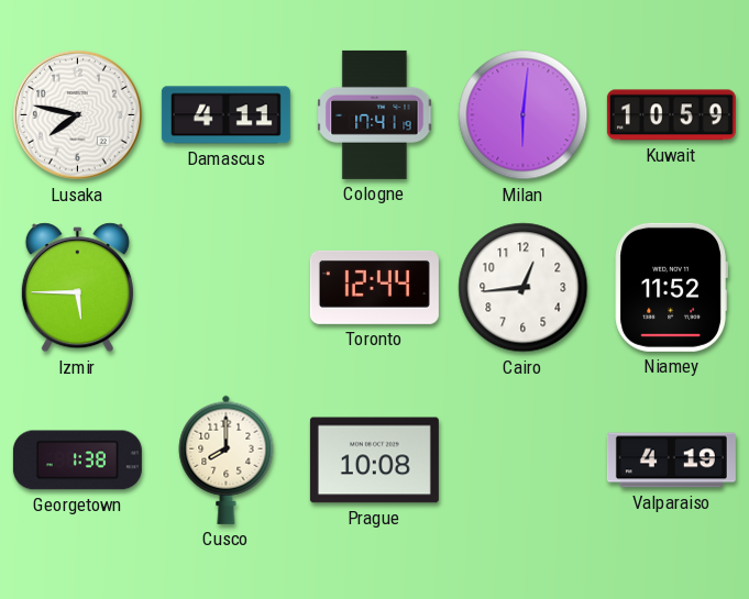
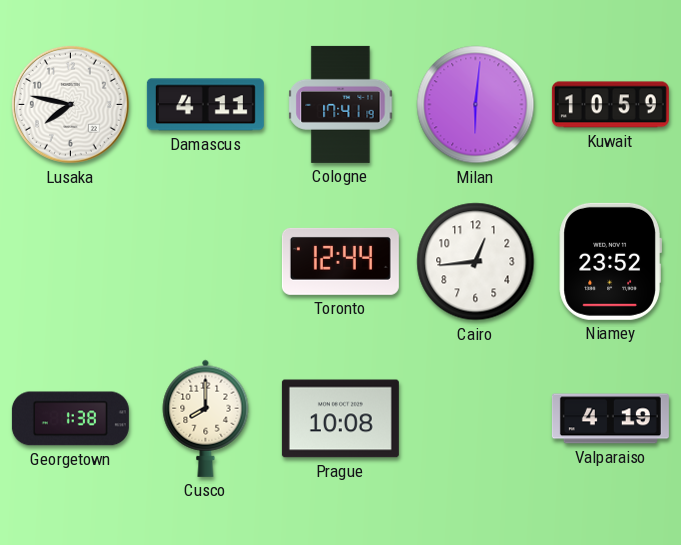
Izmir: 5:45 -> none
Niamey: 11:52 -> 23:52
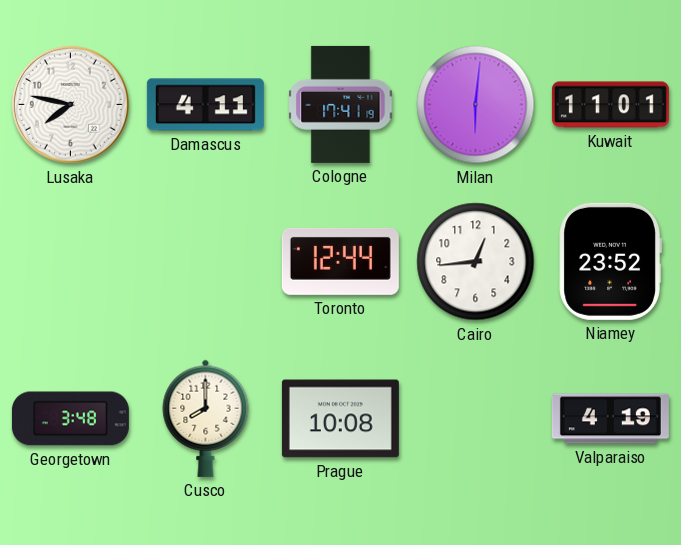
Kuwait: 10:59 -> 11:01
Georgetown: 1:38 -> 3:48
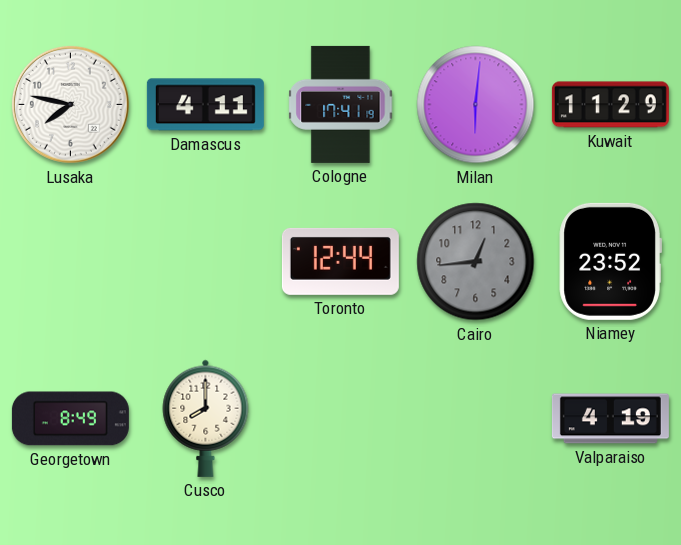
Kuwait: 11:01 -> 11:29
Cairo dial: white -> grey
Georgetown: 3:48 -> 8:49
Prague: 10:08 -> none
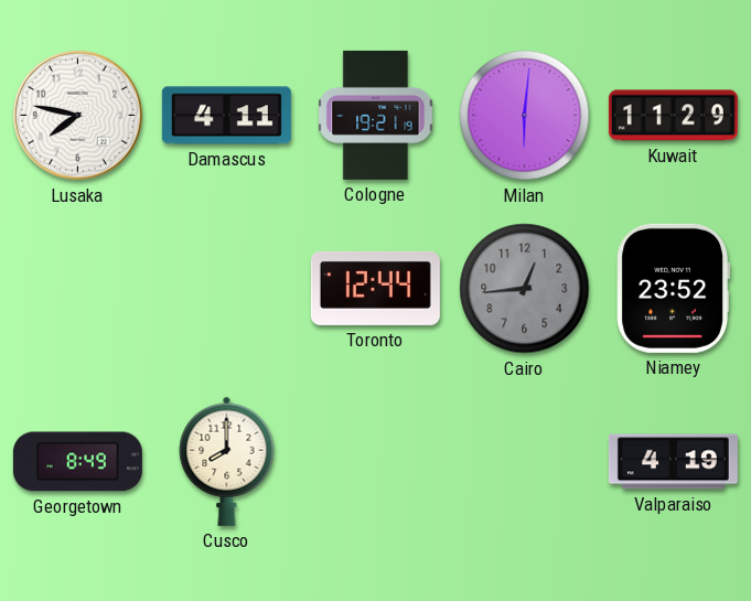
Cologne: 17:41 -> 19:21
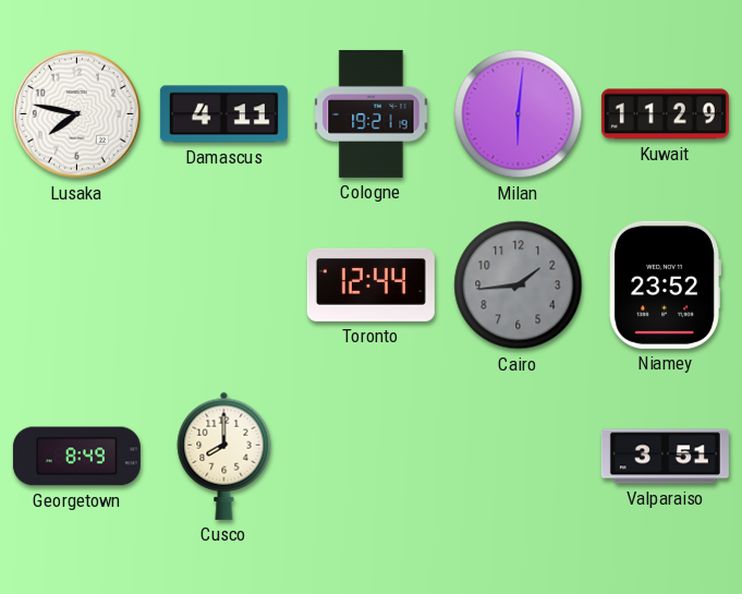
Cairo: 12:44 -> 1:44
Valparaiso: 4:19 -> 3:51
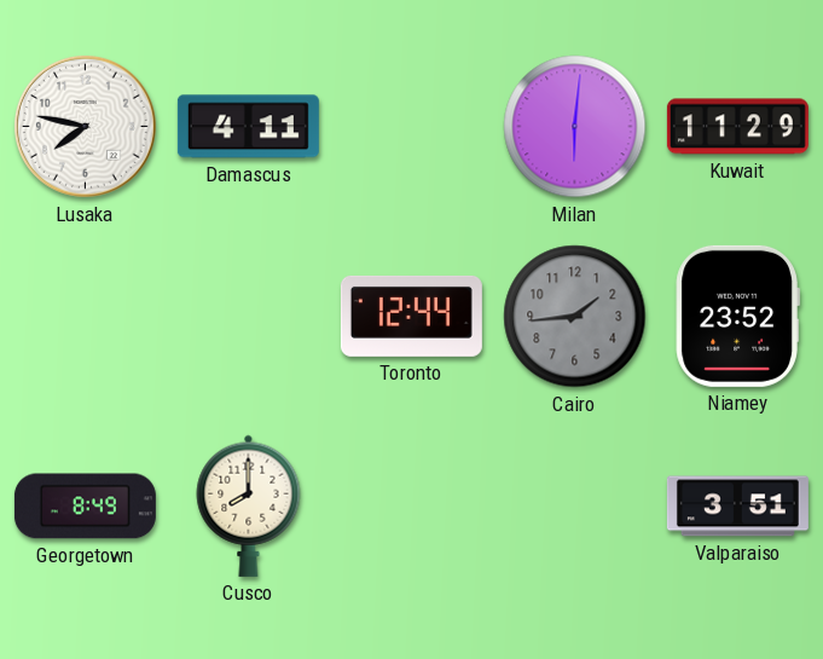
Cologne: 19:21 -> none
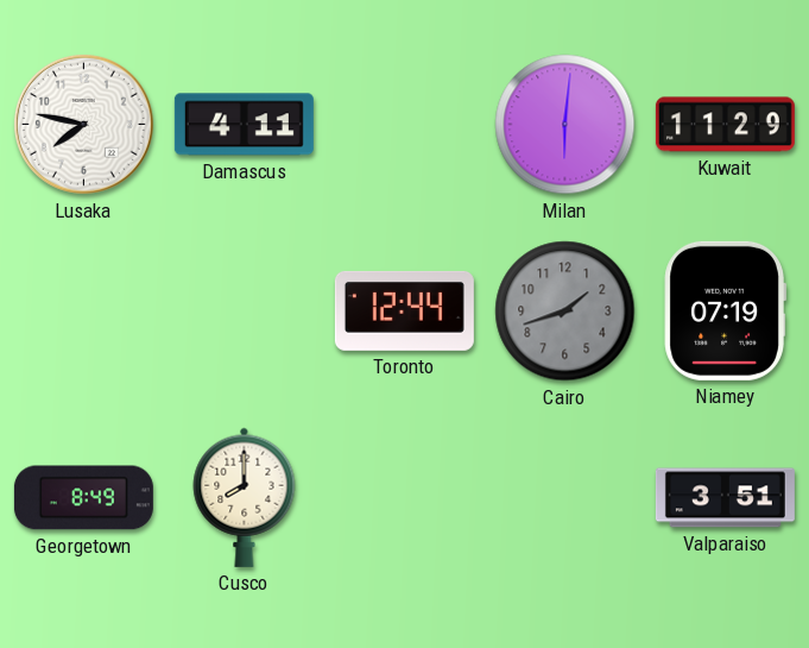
Cairo: 1:44 -> 1:42
Niamey: 23:52 -> 07:19
